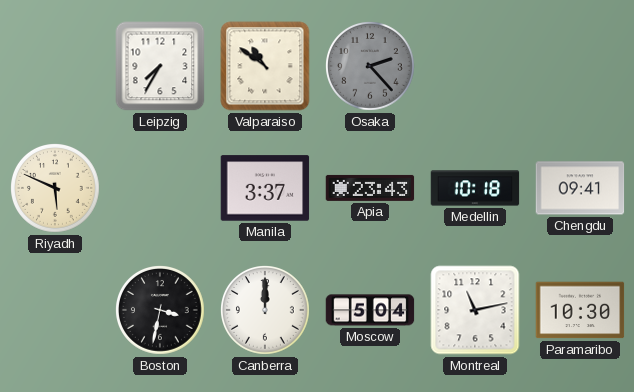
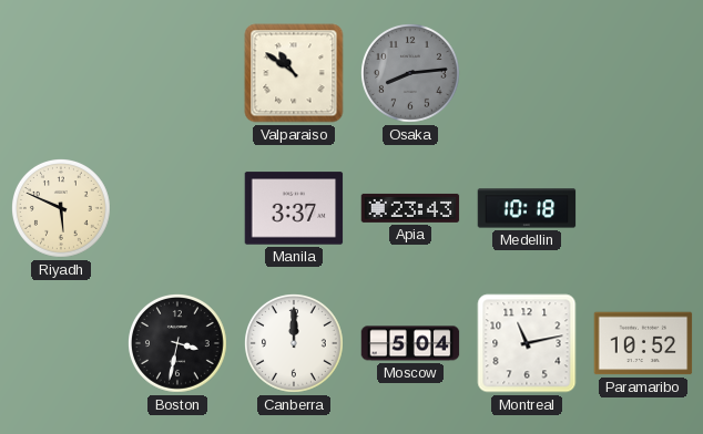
Leipzig: 7:35 -> none
Osaka: 2:23 -> 8:14
Chengdu: 09:41 -> none
Paramaribo: 10:30 -> 10:52
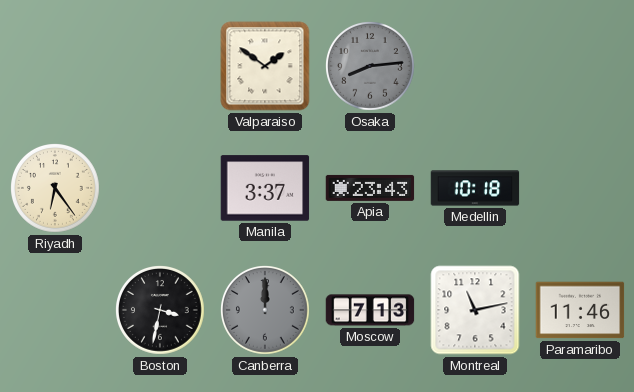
Valparaiso: 10:51 -> 1:51
Riyadh: 5:49 -> 6:24
Canberra dial: white -> grey
Moscow: 5:04 -> 7:13
Paramaribo: 10:52 -> 11:46
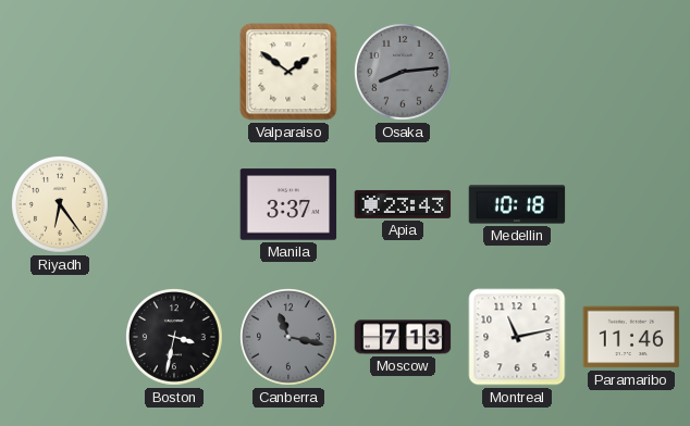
Canberra: 12:00 -> 11:17
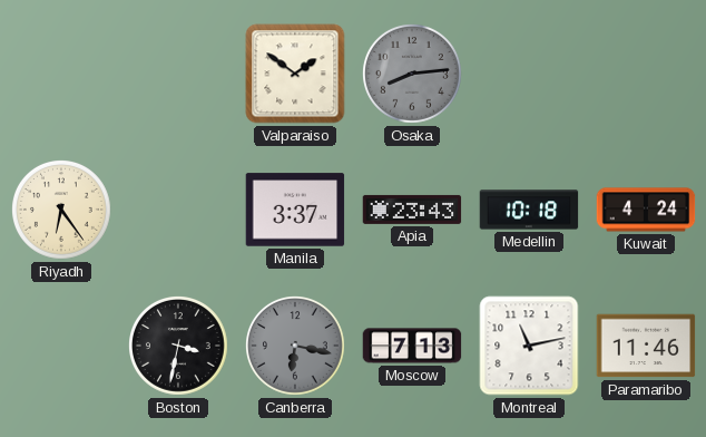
Kuwait: none -> 4:24
Canberra: 11:17 -> 6:17
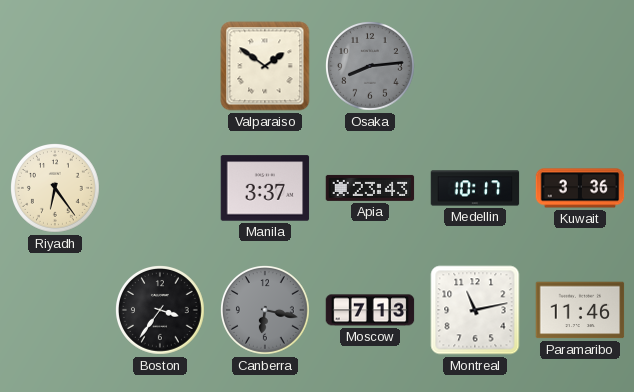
Medellin: 10:18 -> 10:17
Kuwait: 4:24 -> 3:36
Boston: 3:32 -> 3:36
